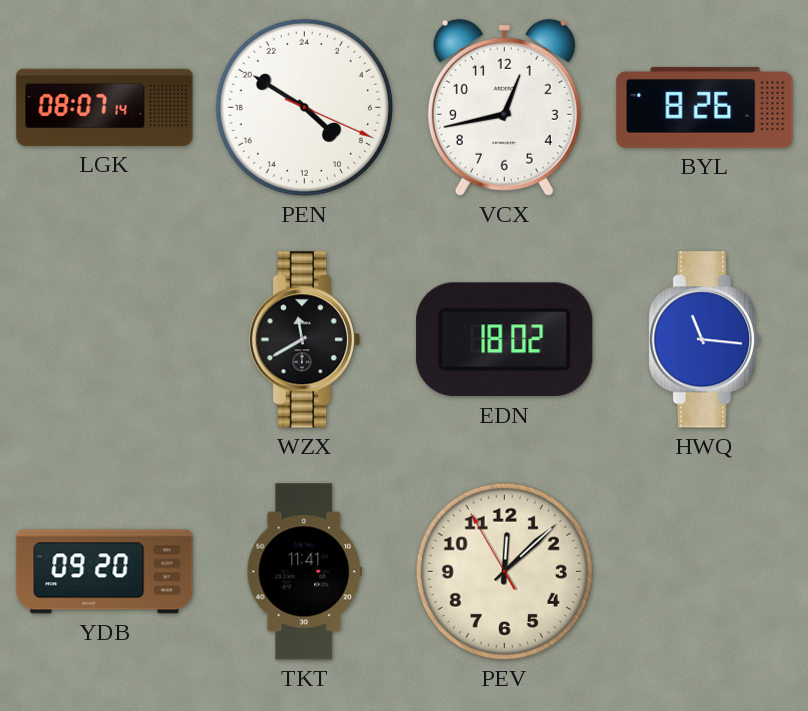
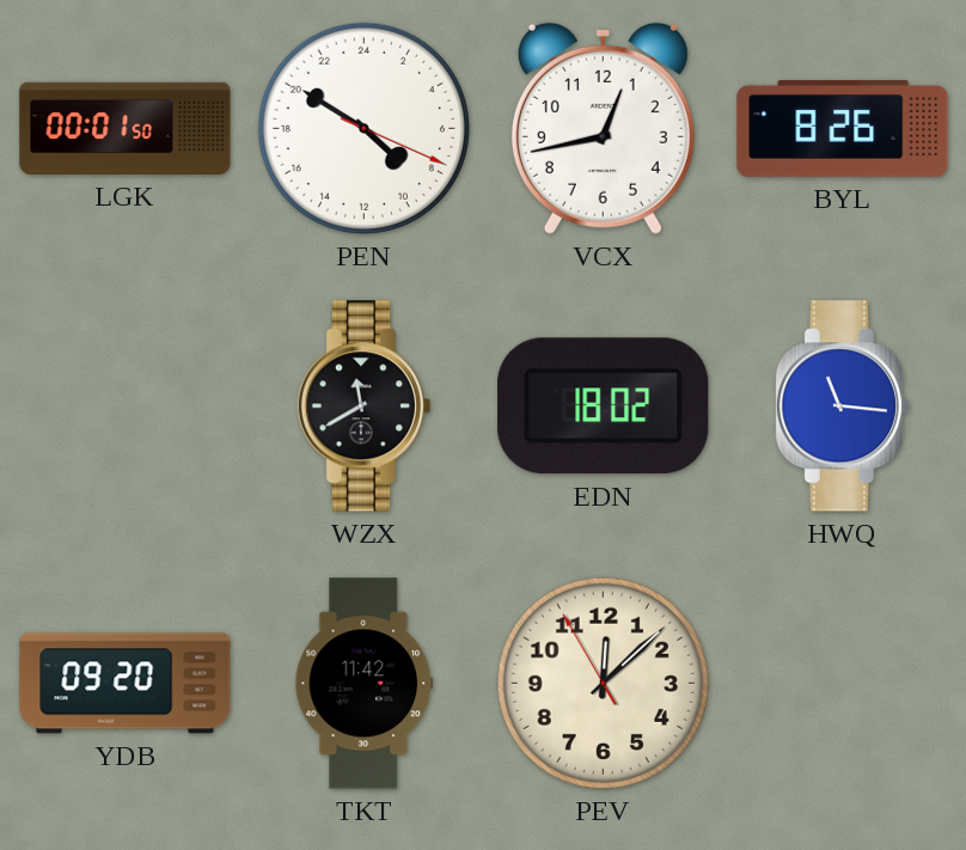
LGK: 08:07 -> 00:01
TKT: 11:41 -> 11:42
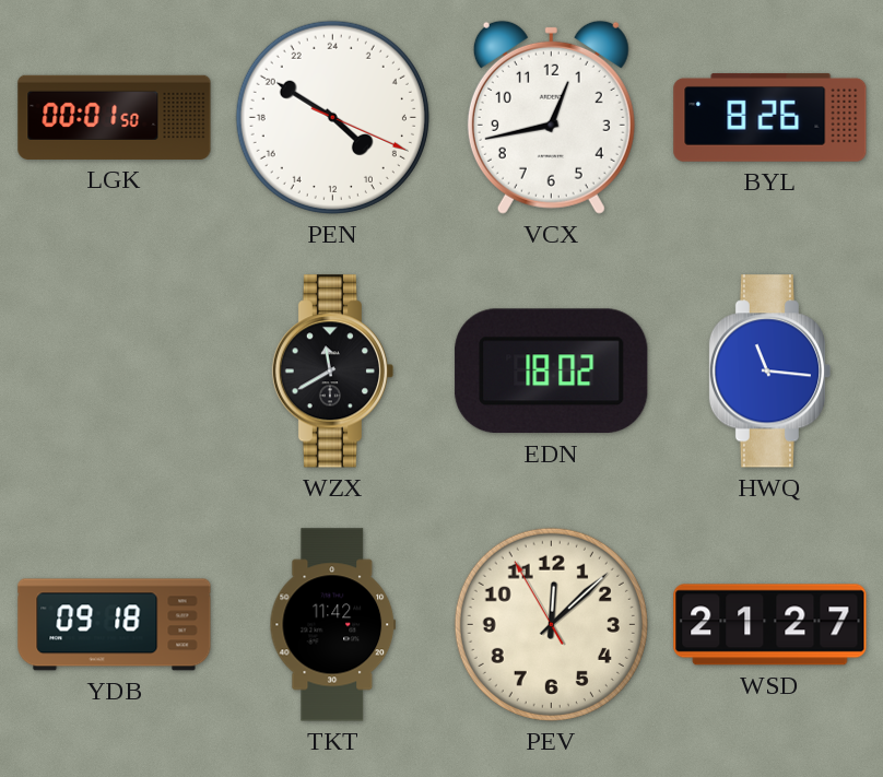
YDB: 09:20 -> 09:18
WSD: none -> 21:27
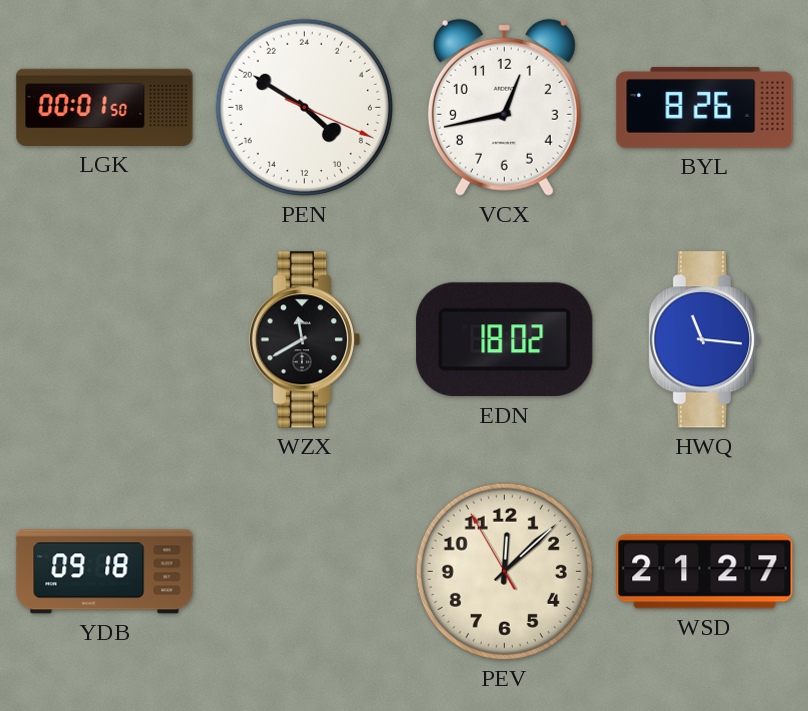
TKT: 11:42 -> none
